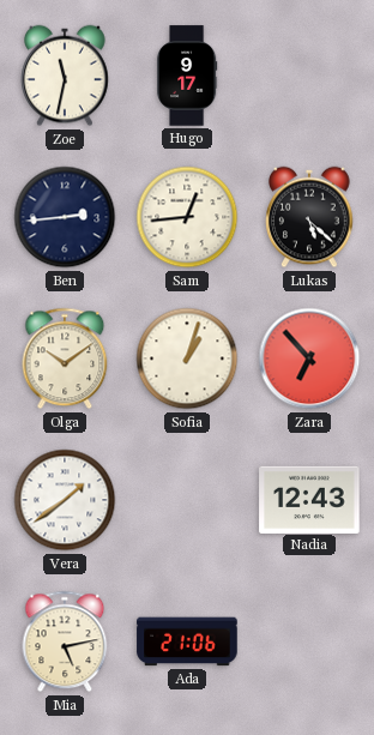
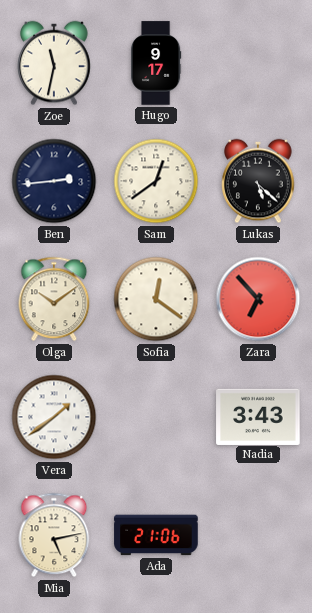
Sam: 12:44 -> 12:39
Sofia: 1:03 -> 12:21
Nadia: 12:43 -> 3:43
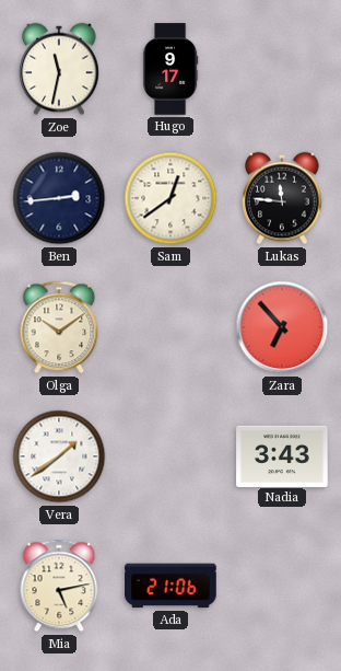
Lukas: 5:22 -> 11:46
Sofia: 12:21 -> none
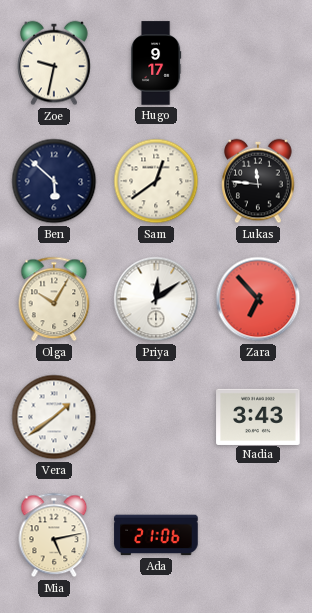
Zoe: 11:32 -> 9:32
Ben: 2:44 -> 5:52
Olga: 10:09 -> 10:05
Priya: none -> 12:09
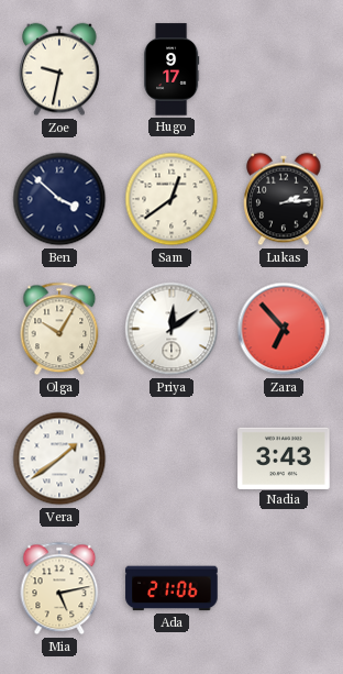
Ben: 5:52 -> 3:52
Lukas: 11:46 -> 2:14
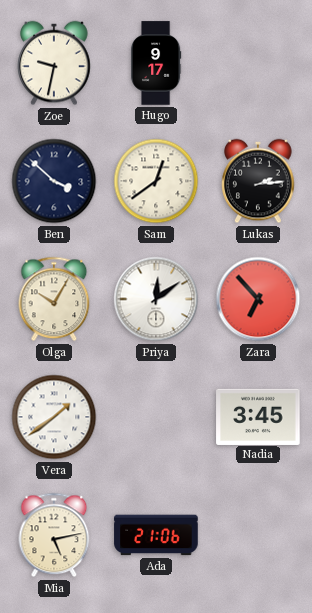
Nadia: 3:43 -> 3:45
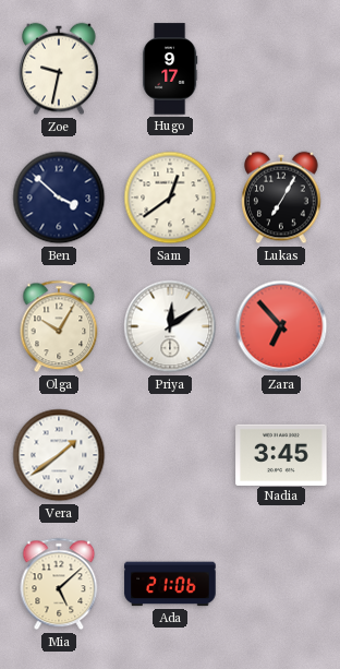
Lukas: 2:14 -> 7:05
Mia: 5:13 -> 5:08
